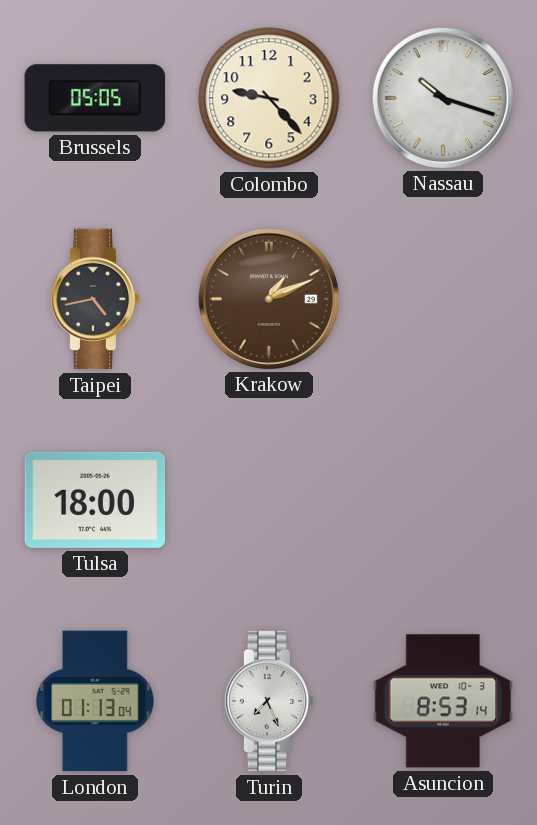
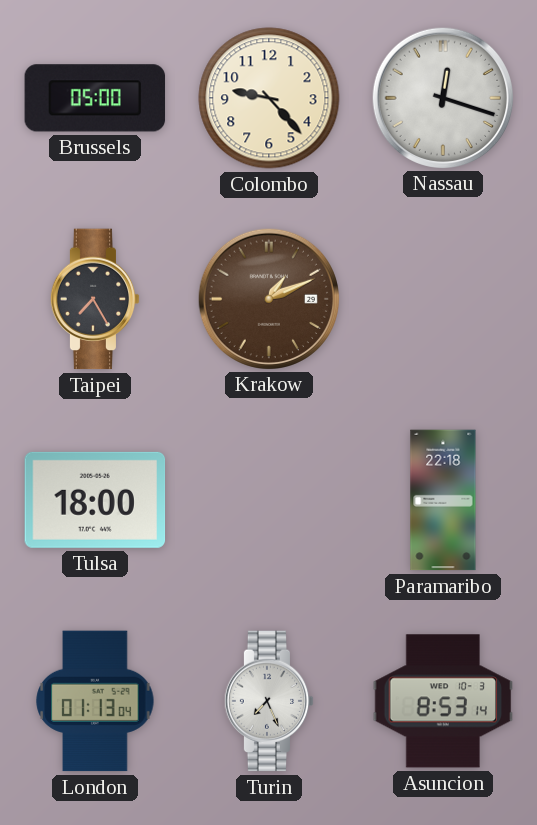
Brussels: 05:05 -> 05:00
Nassau: 10:18 -> 12:18
Taipei: 4:43 -> 7:25
Paramaribo: none -> 22:18
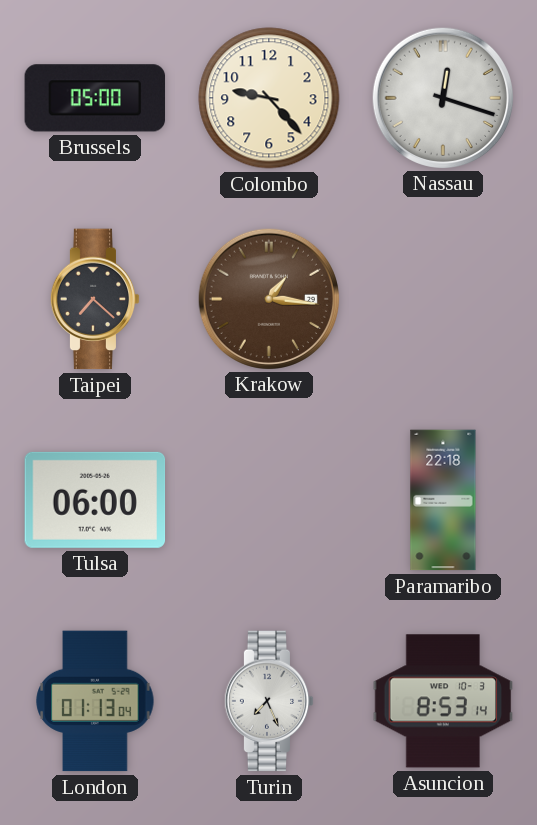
Taipei: 7:25 -> 7:22
Krakow: 1:11 -> 1:16
Tulsa: 18:00 -> 06:00
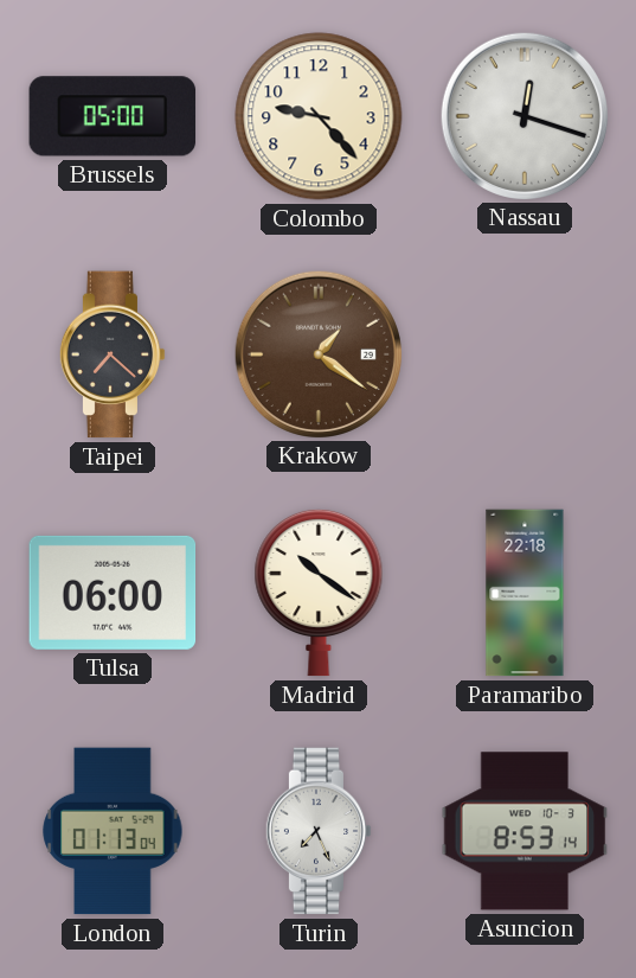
Krakow: 1:16 -> 1:21
Madrid: none -> 10:21
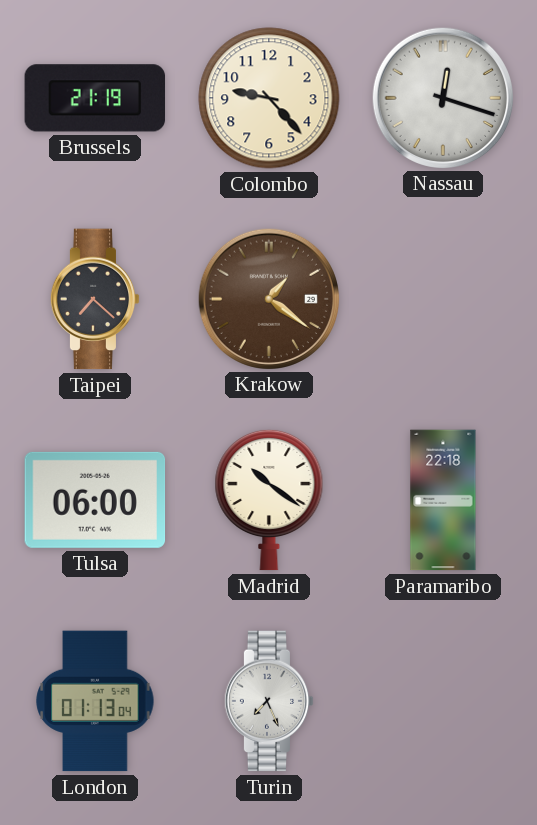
Brussels: 05:00 -> 21:19
Asuncion: 8:53 -> none
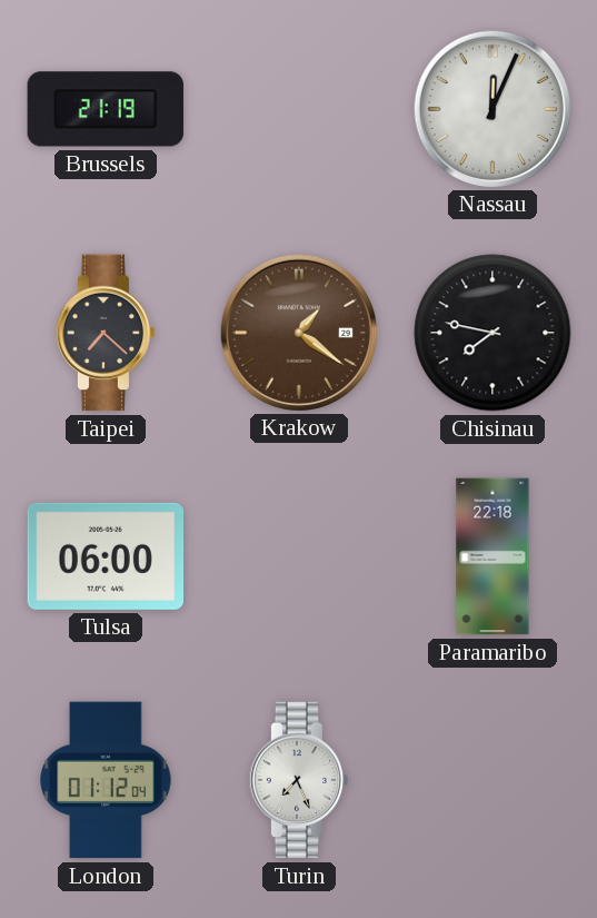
Colombo: 9:23 -> none
Nassau: 12:18 -> 12:04
Chisinau: none -> 7:47
Madrid: 10:21 -> none
London: 01:13 -> 01:12
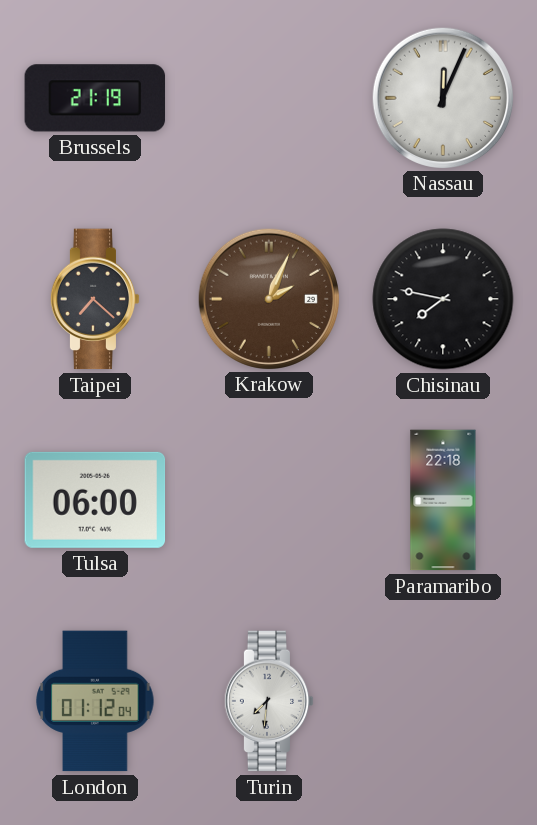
Krakow: 1:21 -> 2:04
Turin: 7:26 -> 7:31
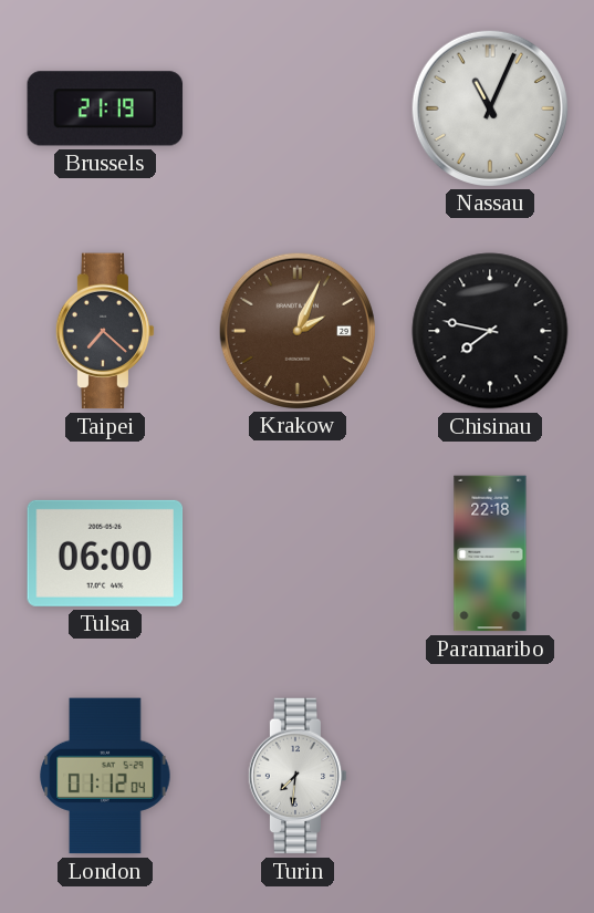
Nassau: 12:04 -> 11:04
